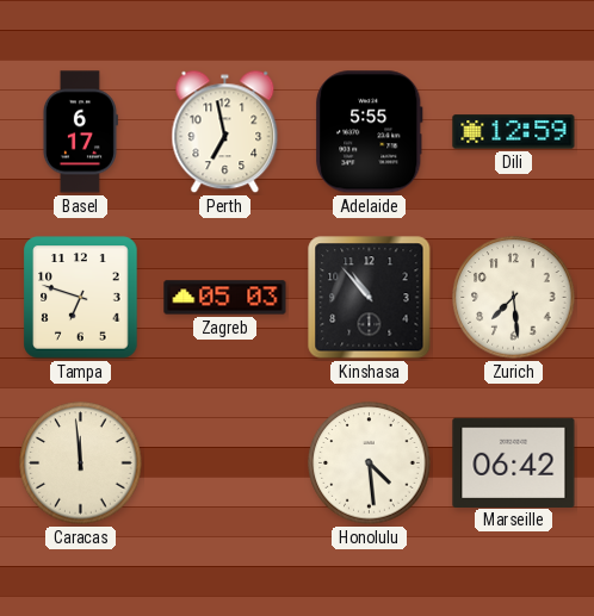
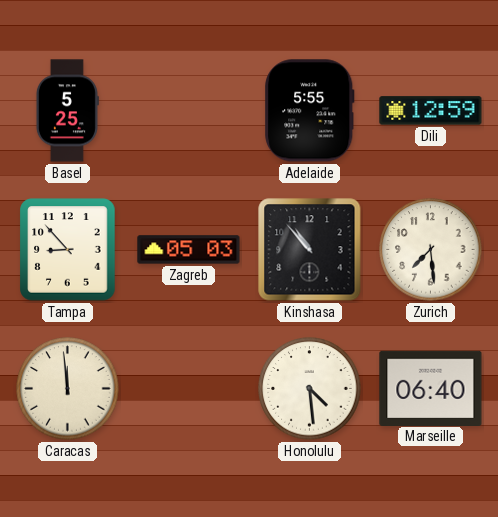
Basel: 6:17 -> 5:25
Perth: 6:58 -> none
Tampa: 6:48 -> 8:53
Marseille: 06:42 -> 06:40
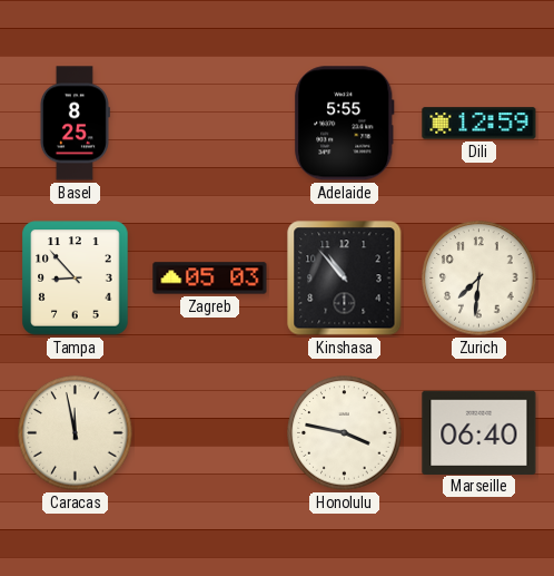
Basel: 5:25 -> 8:25
Zurich: 7:29 -> 7:31
Caracas: 11:59 -> 11:58
Honolulu: 4:29 -> 3:47
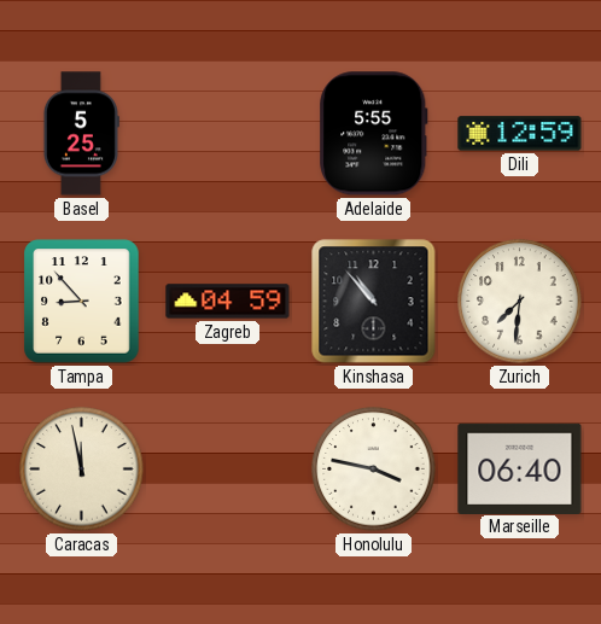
Basel: 8:25 -> 5:25
Zagreb: 05:03 -> 04:59
